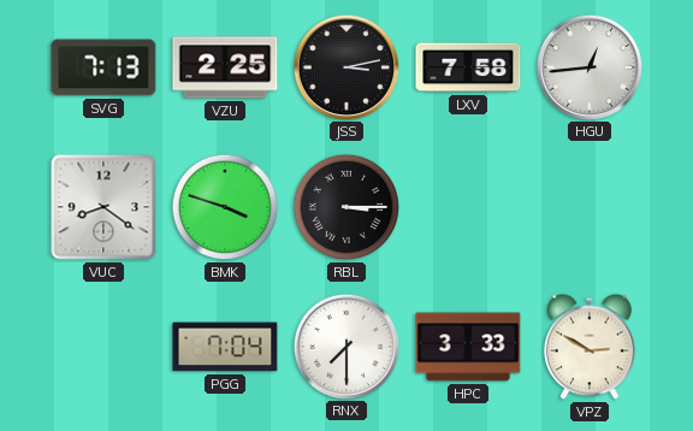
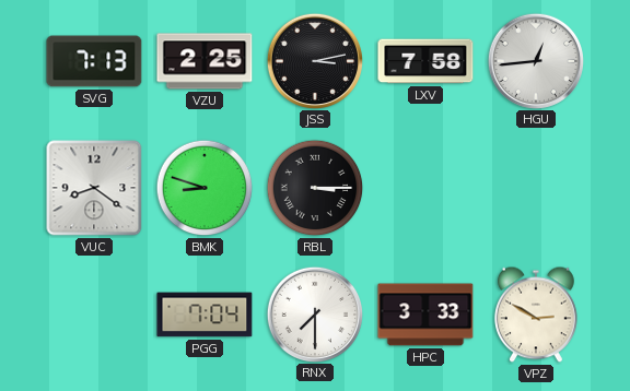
BMK: 3:48 -> 8:48
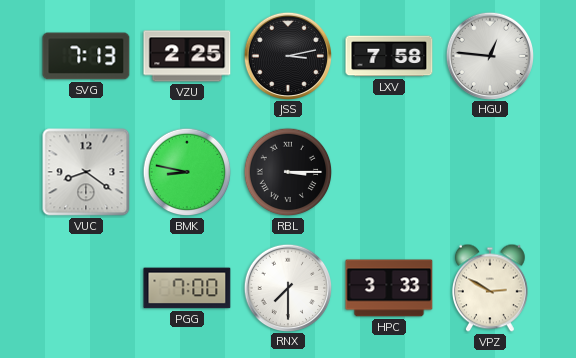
HGU: 12:44 -> 12:46
BMK: 8:48 -> 8:47
PGG: 7:04 -> 7:00
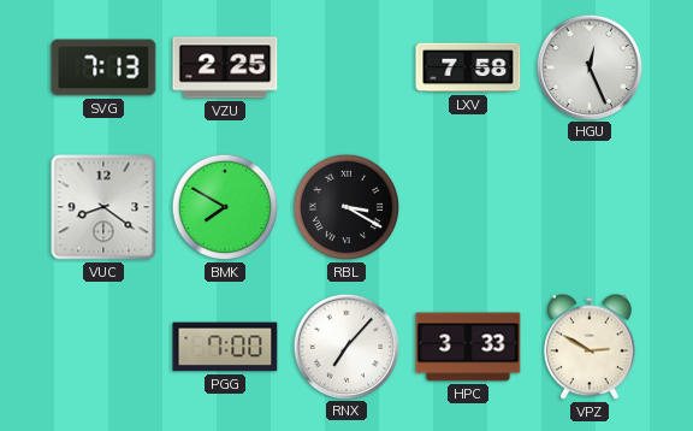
JSS: 3:13 -> none
HGU: 12:46 -> 12:26
BMK: 8:47 -> 7:50
RBL: 3:15 -> 3:20
RNX: 7:30 -> 7:07
